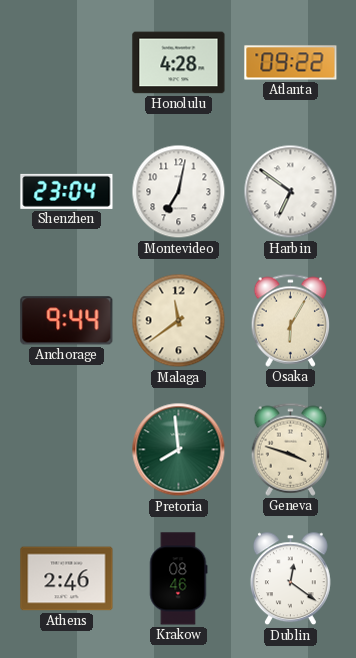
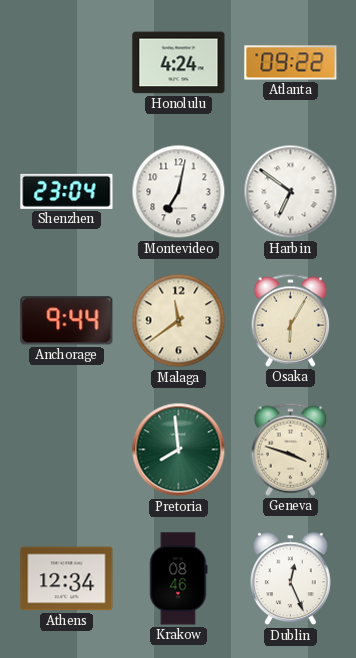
Honolulu: 4:28 -> 4:24
Athens: 2:46 -> 12:34
Dublin: 12:21 -> 12:26
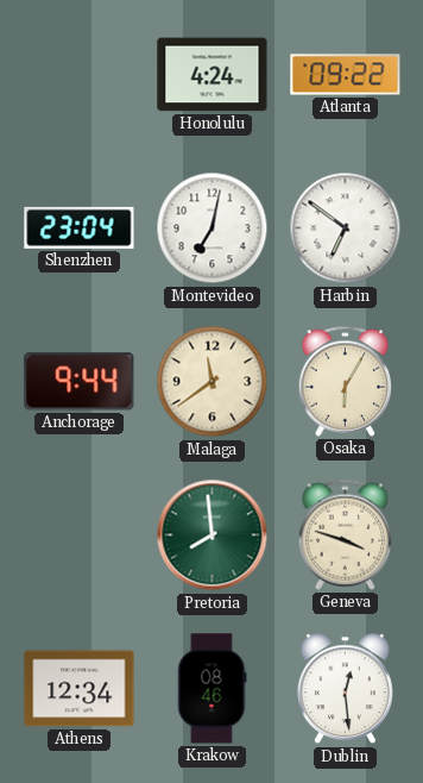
Dublin: 12:26 -> 12:29
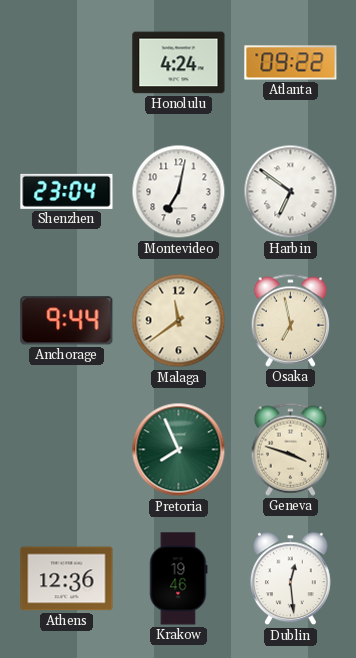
Osaka: 6:05 -> 6:58
Pretoria: 7:59 -> 7:56
Athens: 12:34 -> 12:36
Krakow: 08:46 -> 19:46
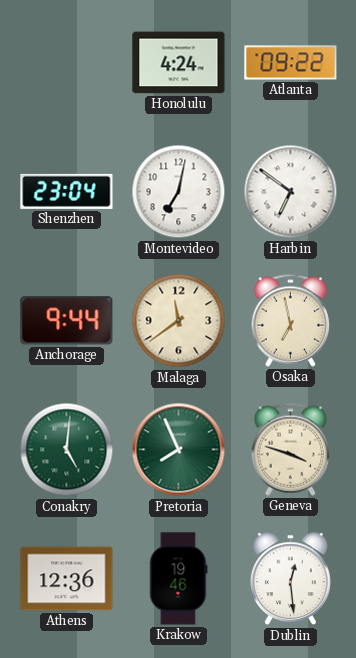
Conakry: none -> 5:01
